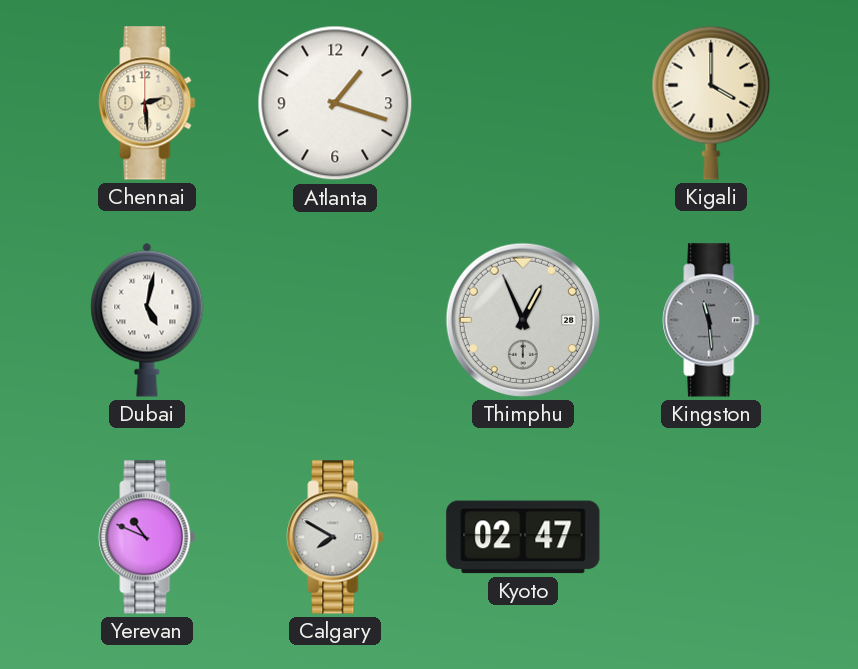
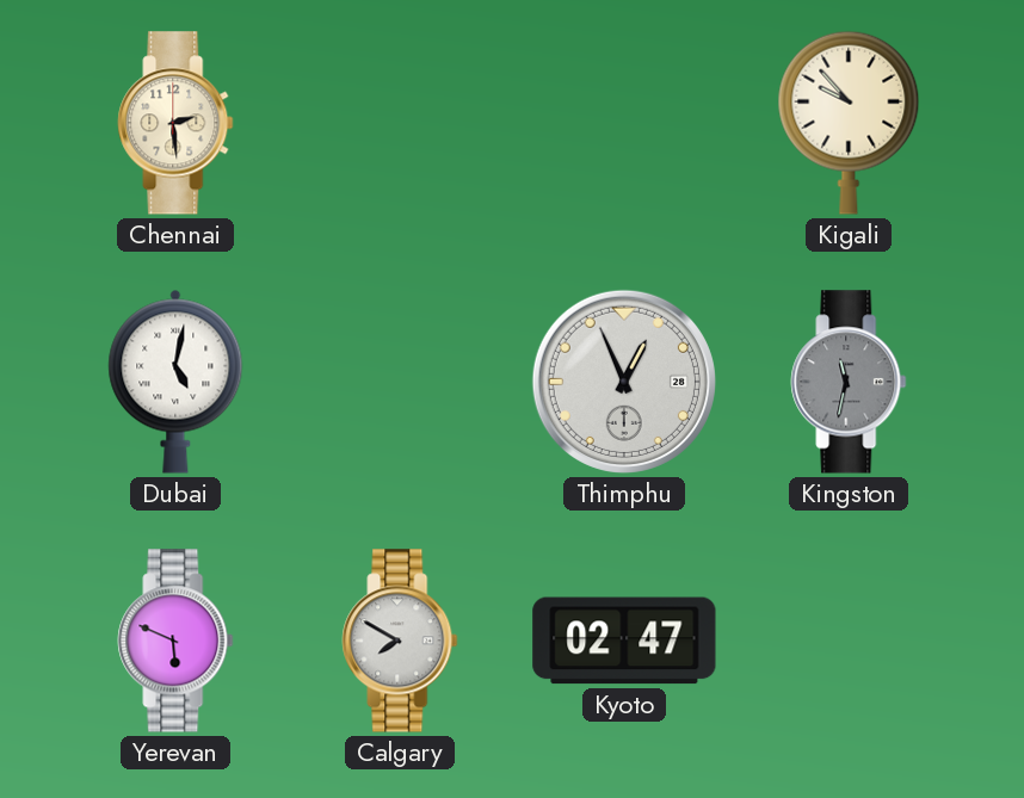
Atlanta: 1:18 -> none
Kigali: 4:00 -> 9:53
Kingston: 11:29 -> 11:32
Yerevan: 10:49 -> 5:49
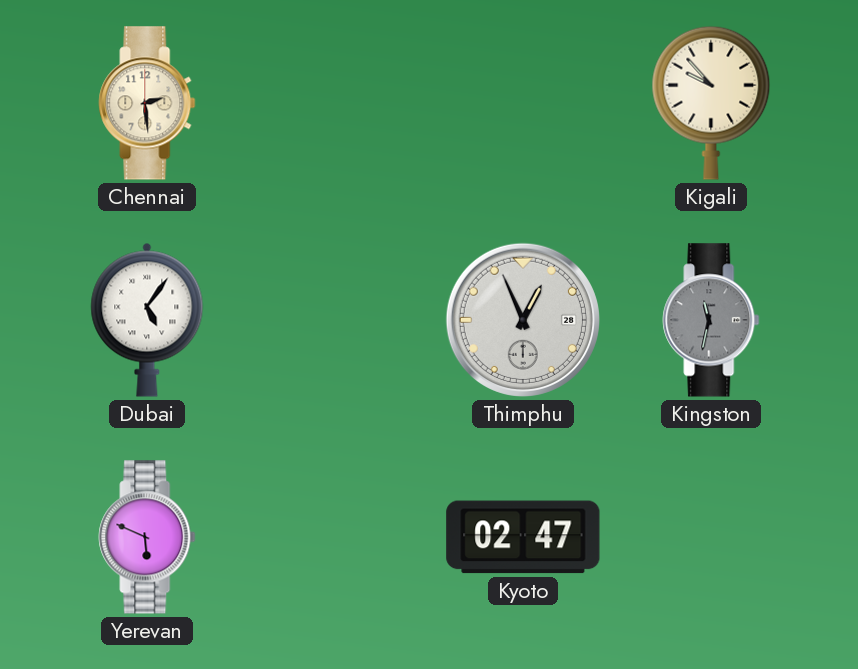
Dubai: 5:02 -> 5:06
Calgary: 7:50 -> none
